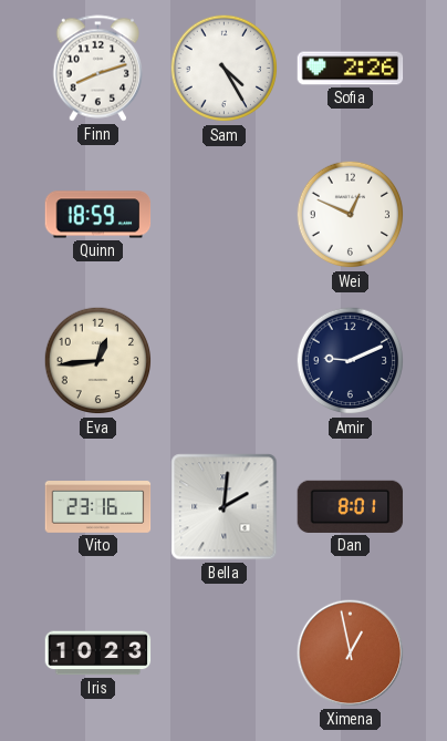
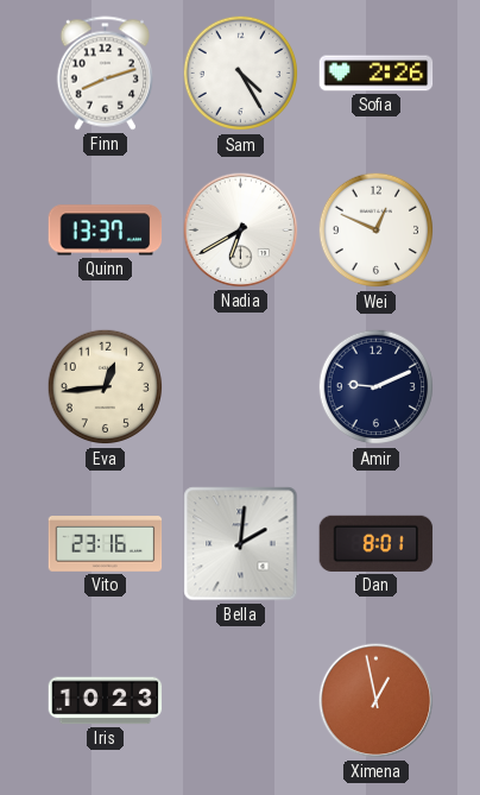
Quinn: 18:59 -> 13:37
Nadia: none -> 6:40
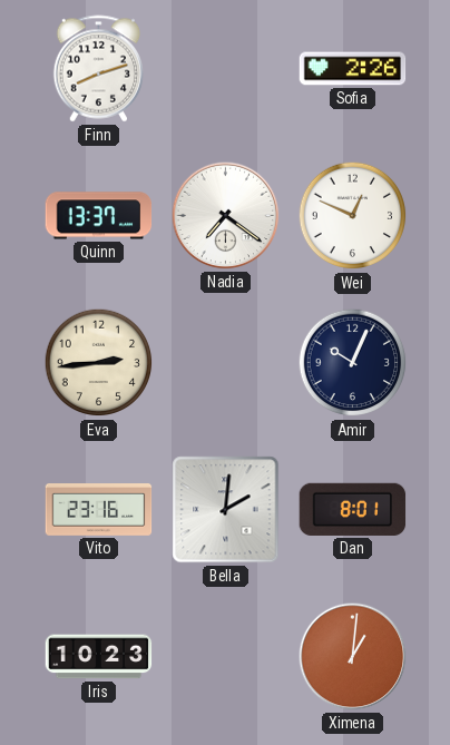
Sam: 4:25 -> none
Nadia: 6:40 -> 7:21
Eva: 12:44 -> 2:44
Amir: 9:11 -> 10:04
Ximena: 12:58 -> 1:01
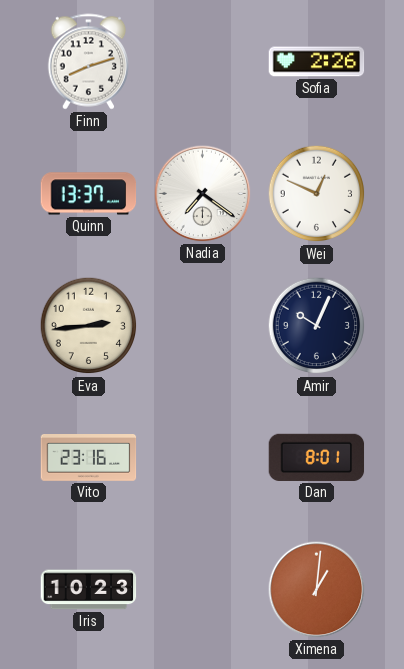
Bella: 2:01 -> none
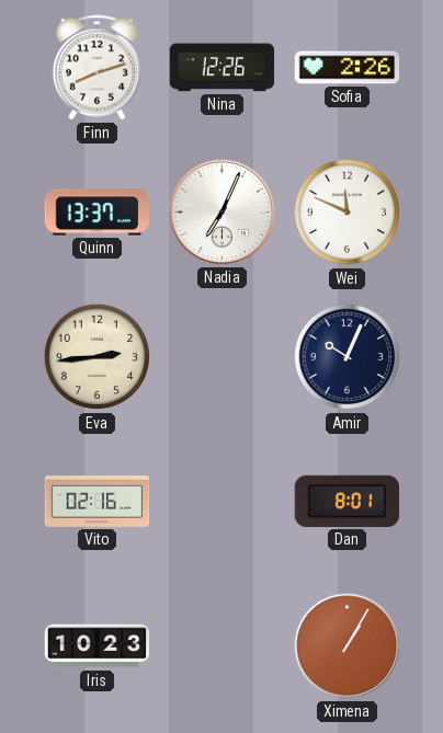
Nina: none -> 12:26
Nadia: 7:21 -> 7:04
Wei: 12:49 -> 11:49
Vito: 23:16 -> 02:16
Ximena: 1:01 -> 1:05
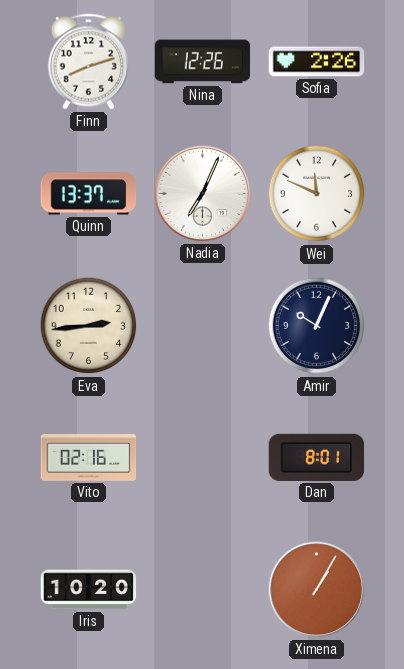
Iris: 10:23 -> 10:20
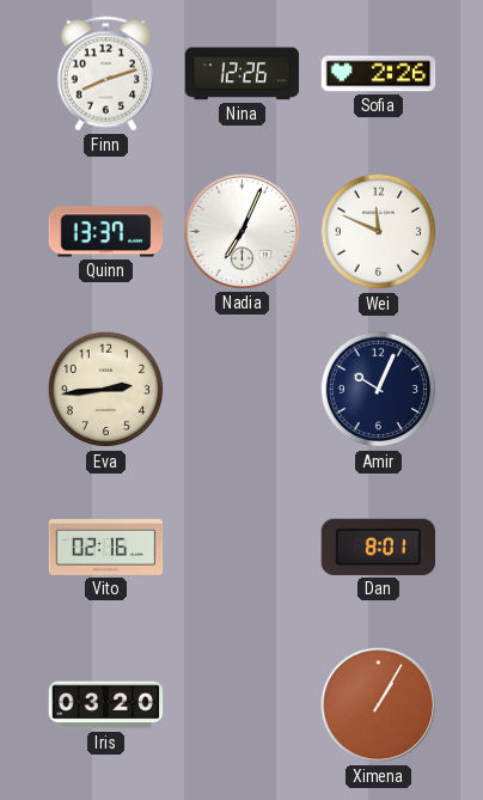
Iris: 10:20 -> 03:20
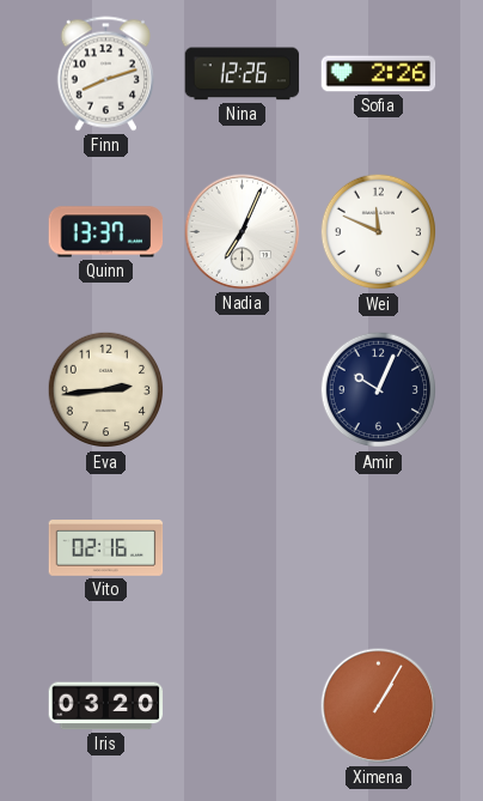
Dan: 8:01 -> none
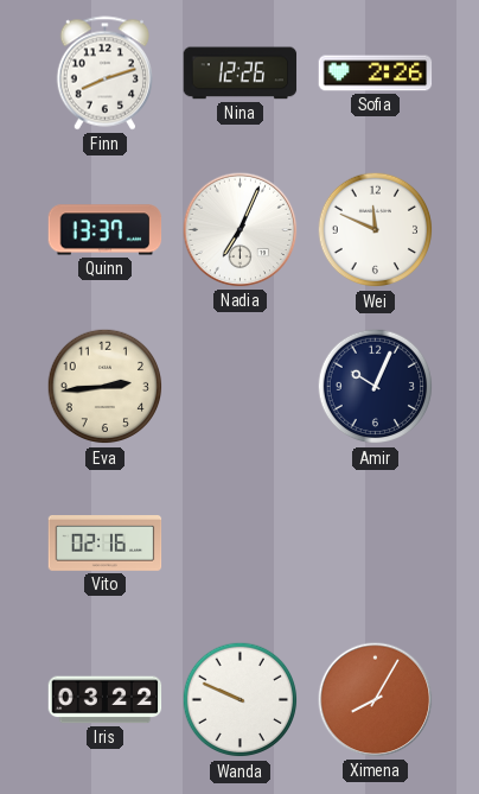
Iris: 03:20 -> 03:22
Wanda: none -> 9:49
Ximena: 1:05 -> 8:05
